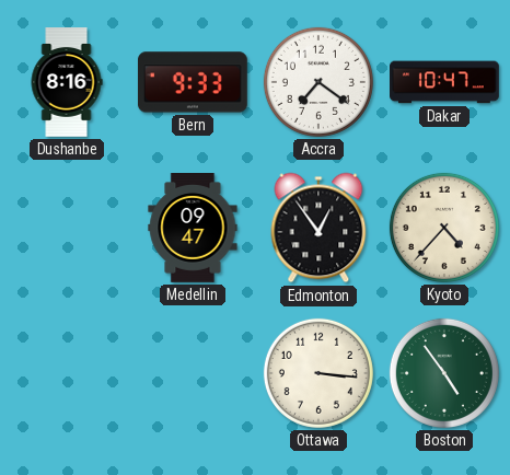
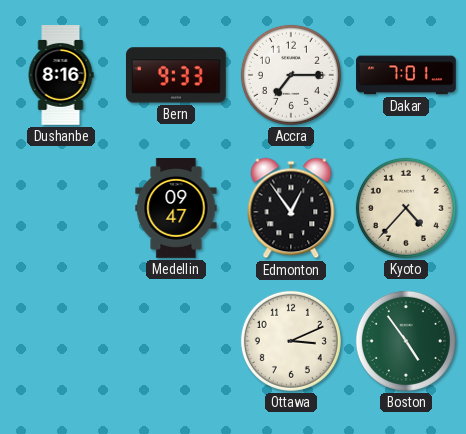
Accra: 7:21 -> 7:15
Dakar: 10:47 -> 7:01
Ottawa: 3:16 -> 3:11
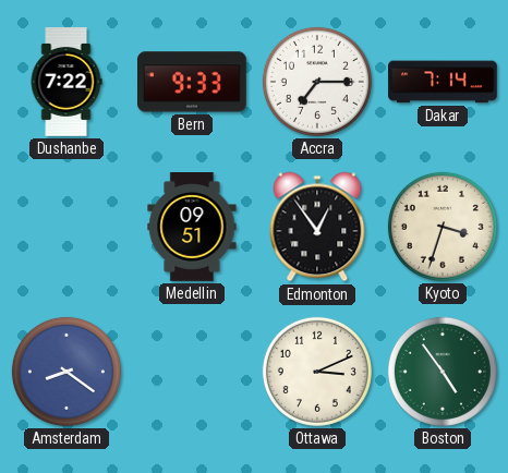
Dushanbe: 8:16 -> 7:22
Dakar: 7:01 -> 7:14
Medellin: 09:47 -> 09:51
Kyoto: 4:37 -> 3:33
Amsterdam: none -> 8:21
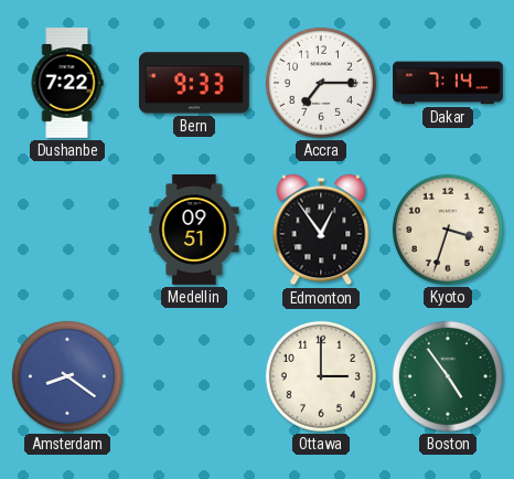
Ottawa: 3:11 -> 3:00
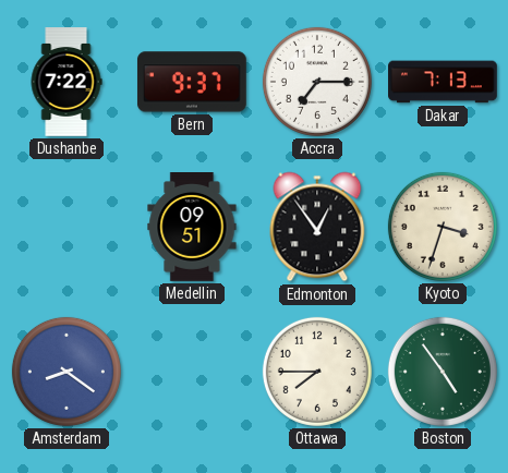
Bern: 9:33 -> 9:37
Dakar: 7:14 -> 7:13
Ottawa: 3:00 -> 7:45
